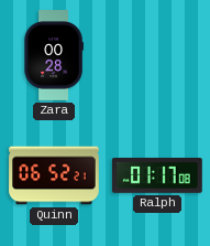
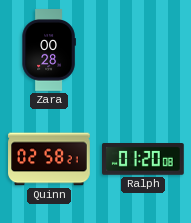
Quinn: 06:52 -> 02:58
Ralph: 01:17 -> 01:20
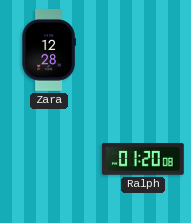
Zara: 00:28 -> 12:28
Quinn: 02:58 -> none
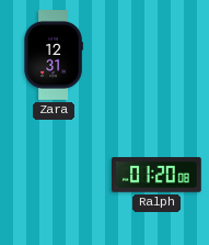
Zara: 12:28 -> 12:31
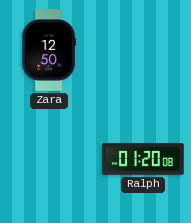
Zara: 12:31 -> 12:50
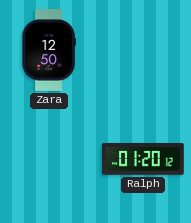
Ralph: 01:20:08 -> 01:20:12
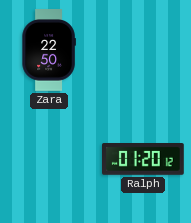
Zara: 12:50 -> 22:50
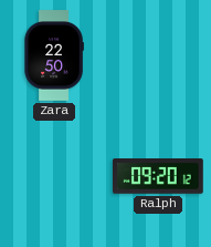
Ralph: 01:20 -> 09:20
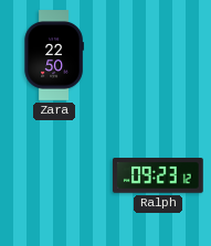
Ralph: 09:20 -> 09:23
